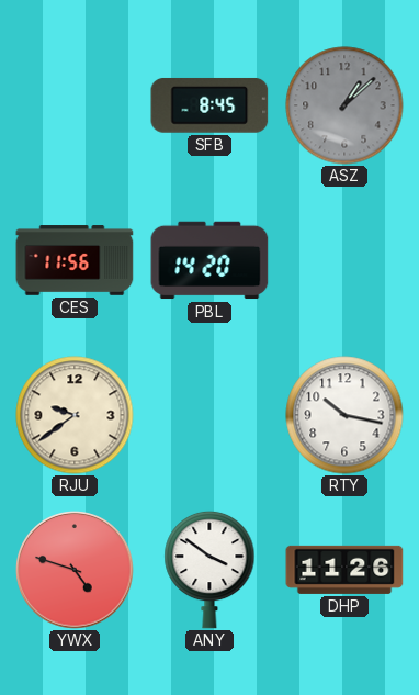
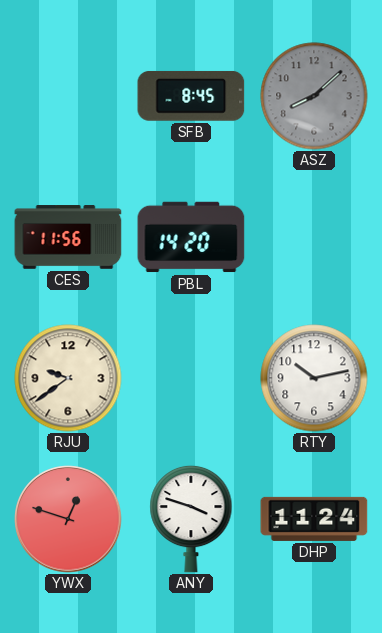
ASZ: 1:08 -> 8:08
RTY: 10:17 -> 10:13
YWX: 4:48 -> 12:48
ANY: 3:51 -> 3:48
DHP: 11:26 -> 11:24
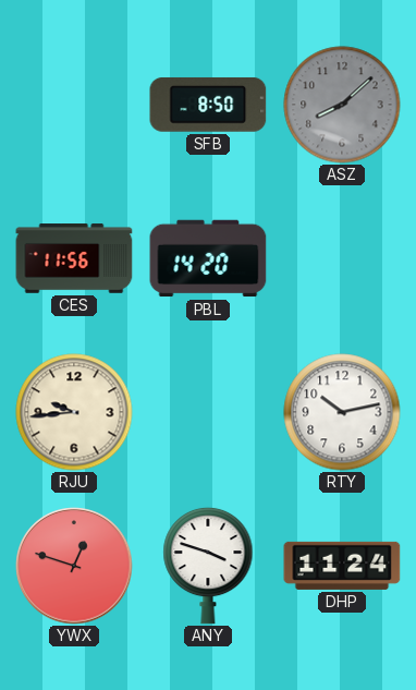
SFB: 8:45 -> 8:50
RJU: 9:39 -> 9:44
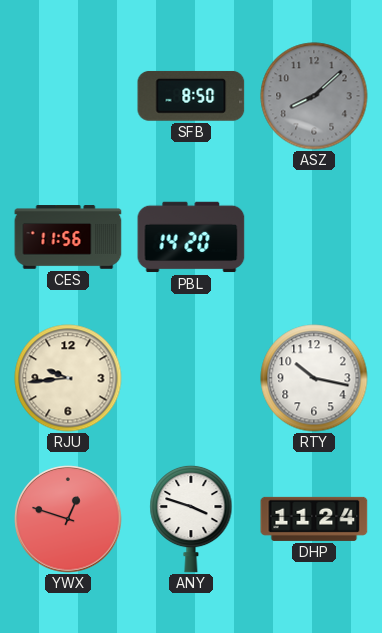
RTY: 10:13 -> 10:17
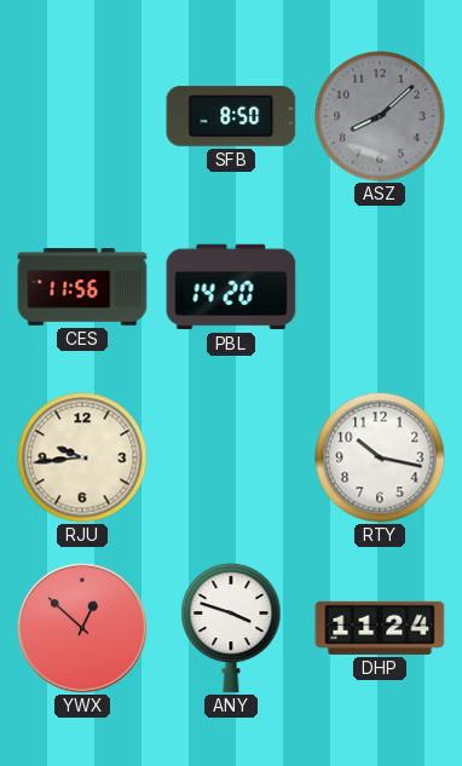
YWX: 12:48 -> 12:52
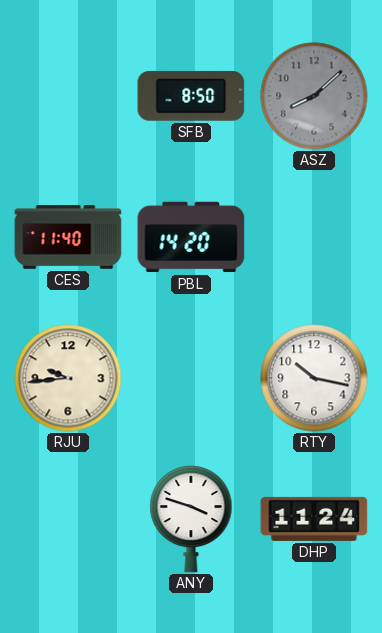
CES: 11:56 -> 11:40
YWX: 12:52 -> none
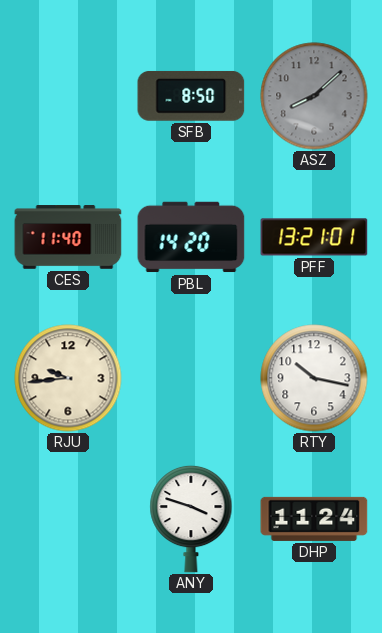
PFF: none -> 13:21
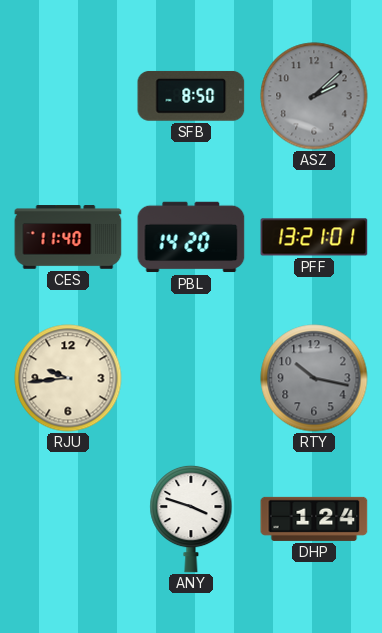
ASZ: 8:08 -> 2:08
RTY dial: white -> grey
DHP: 11:24 -> 1:24
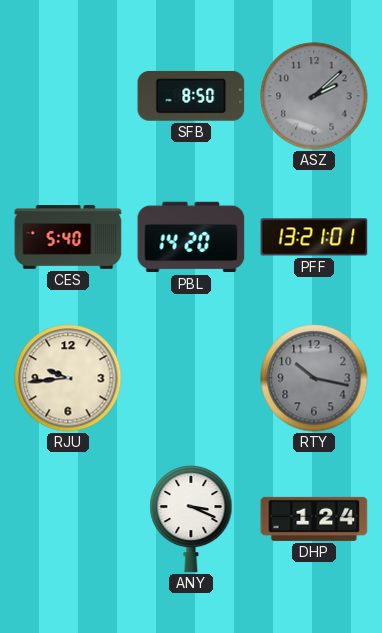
CES: 11:40 -> 5:40
ANY: 3:48 -> 3:19
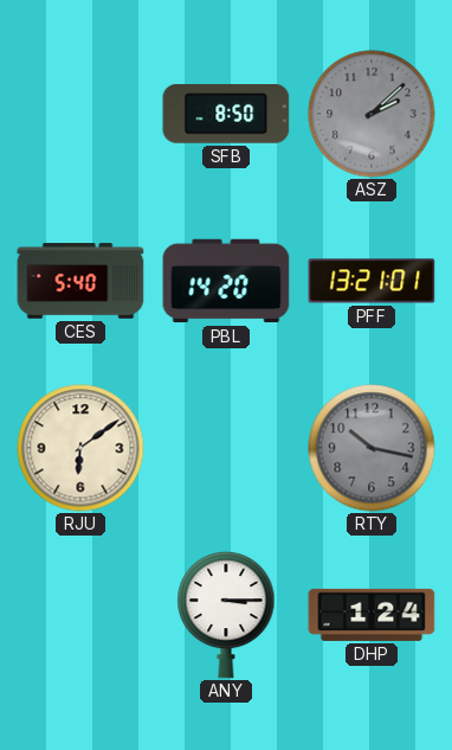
RJU: 9:44 -> 6:09
ANY: 3:19 -> 3:15
